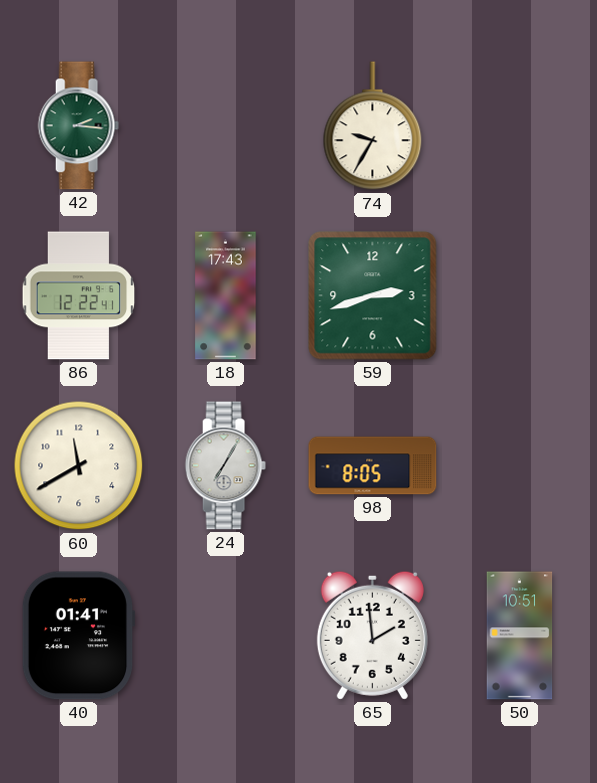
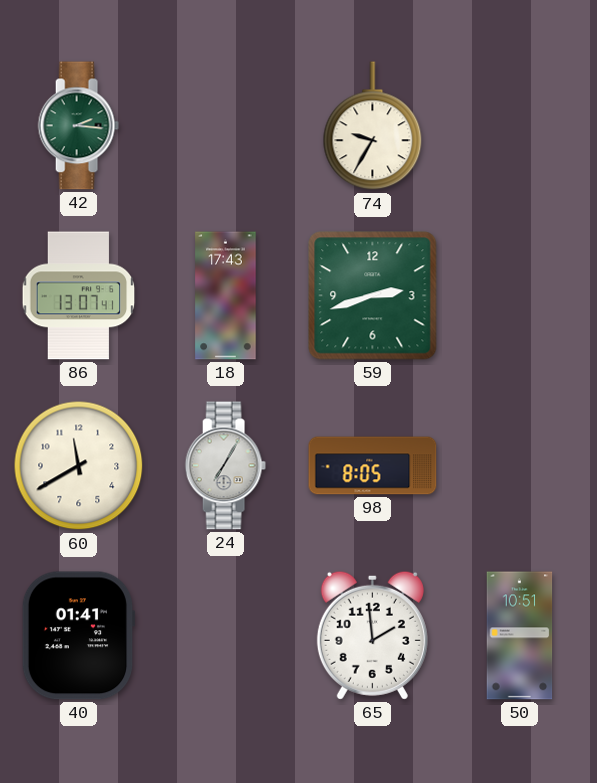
86: 12:22 -> 13:07
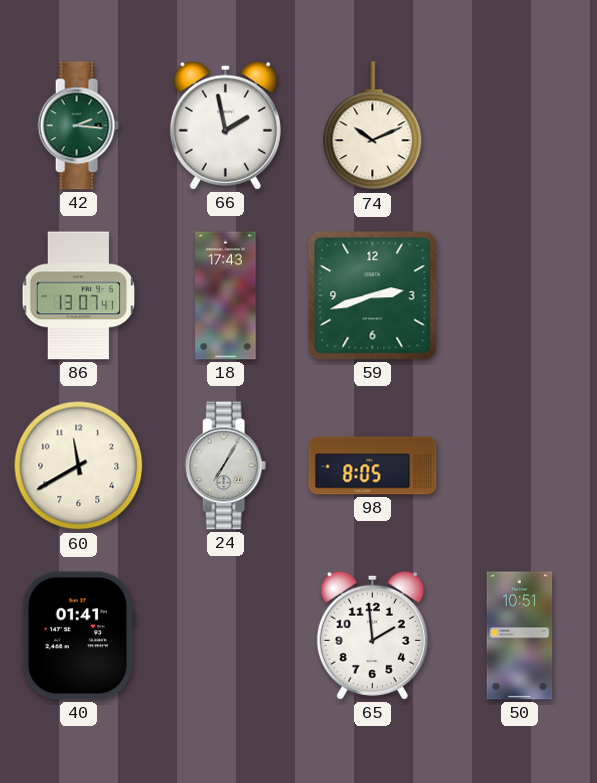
66: none -> 1:58
74: 9:35 -> 10:11
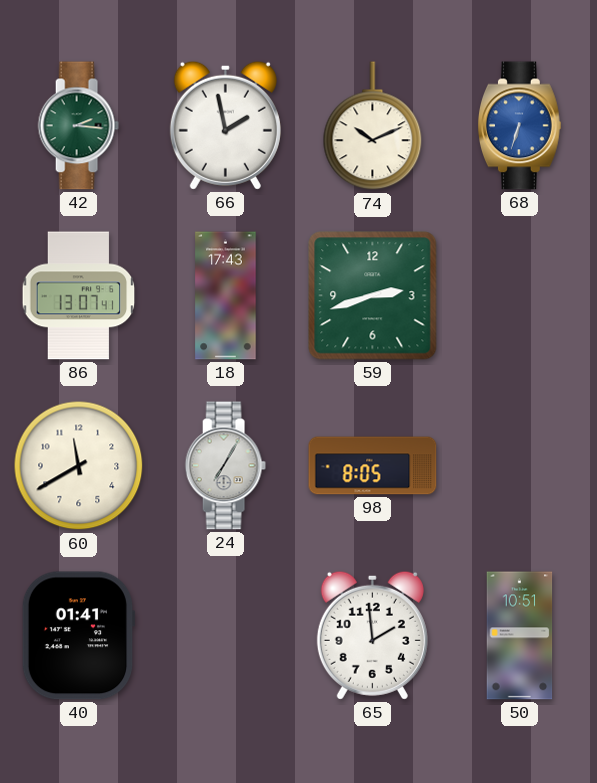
68: none -> 6:33
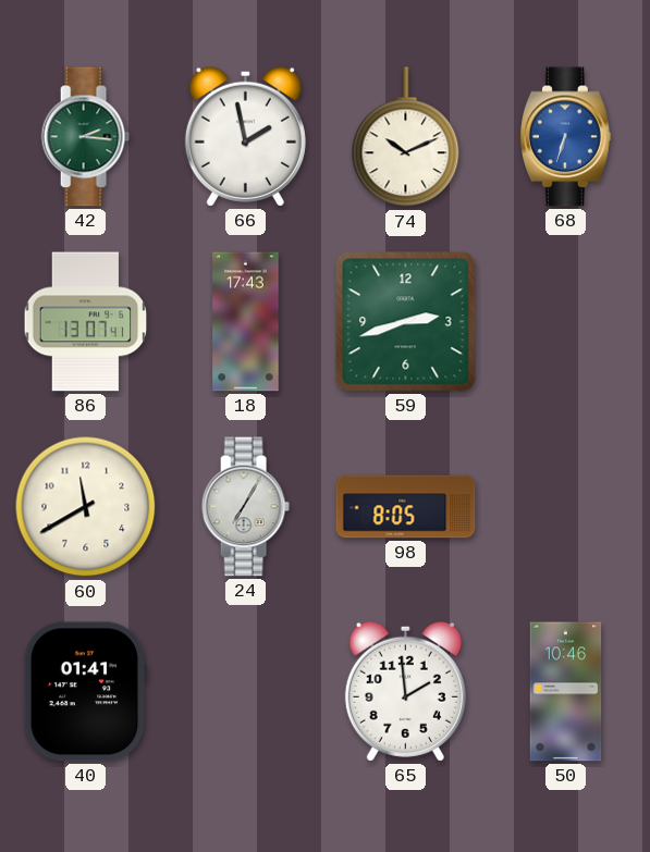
50: 10:51 -> 10:46
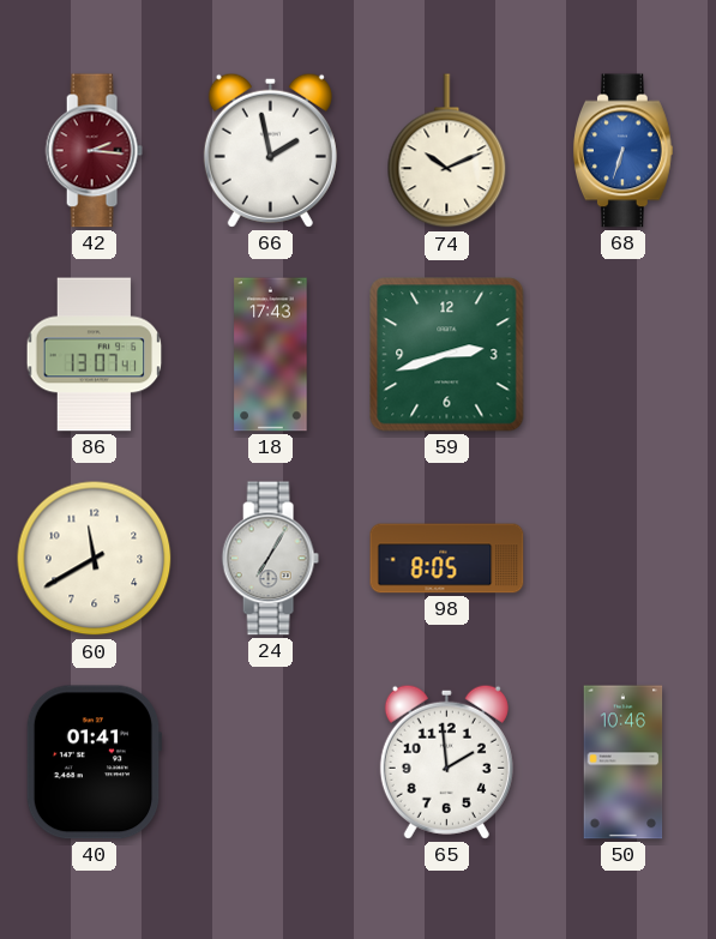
42 dial: green -> burgundy
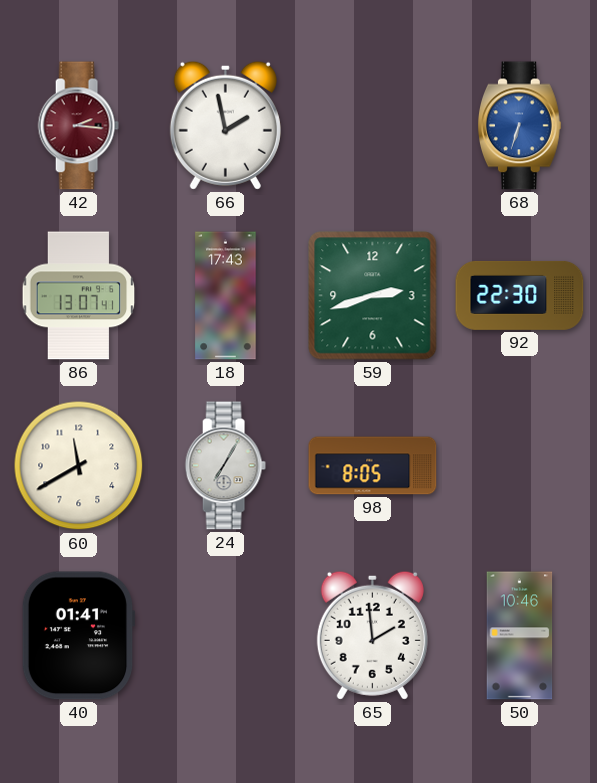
74: 10:11 -> none
92: none -> 22:30
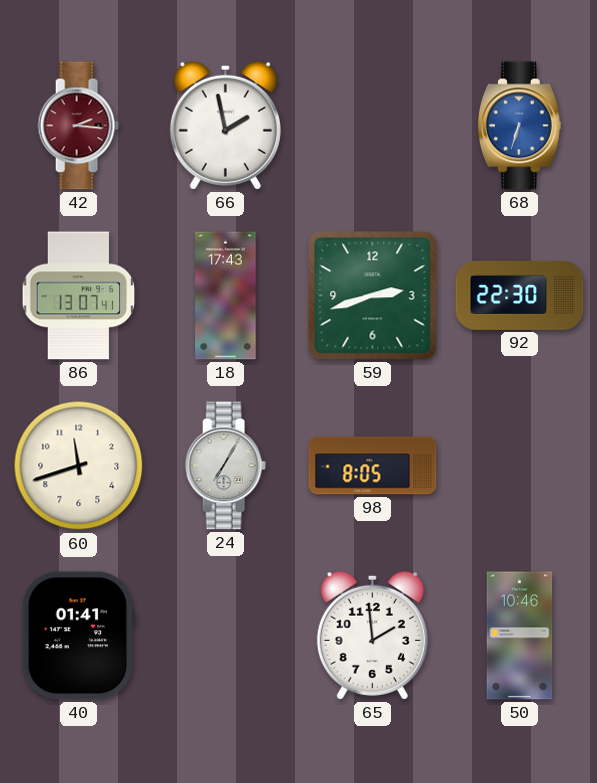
60: 11:40 -> 11:42
